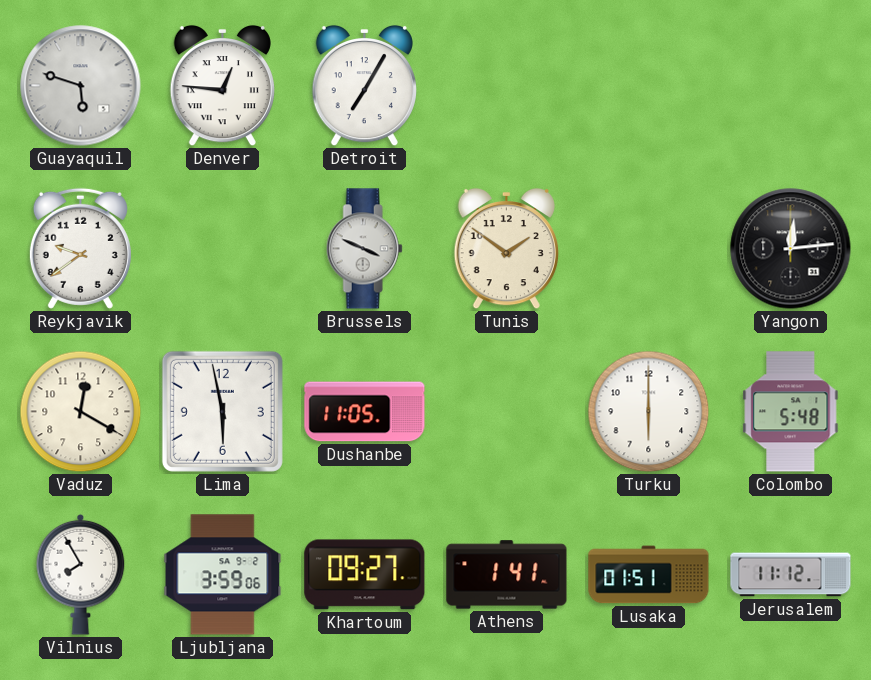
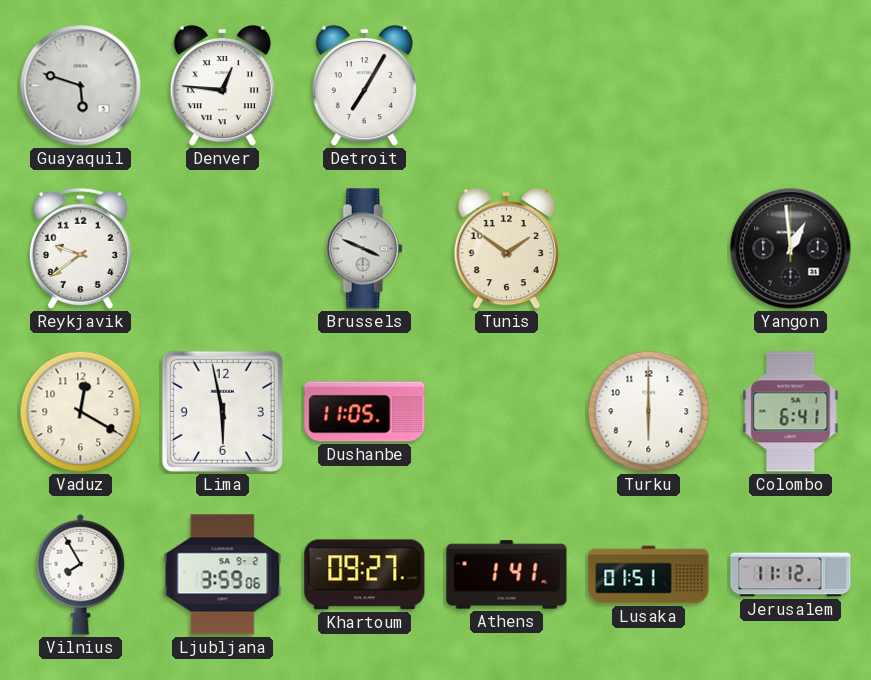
Yangon: 12:14 -> 12:59
Colombo: 5:48 -> 6:41
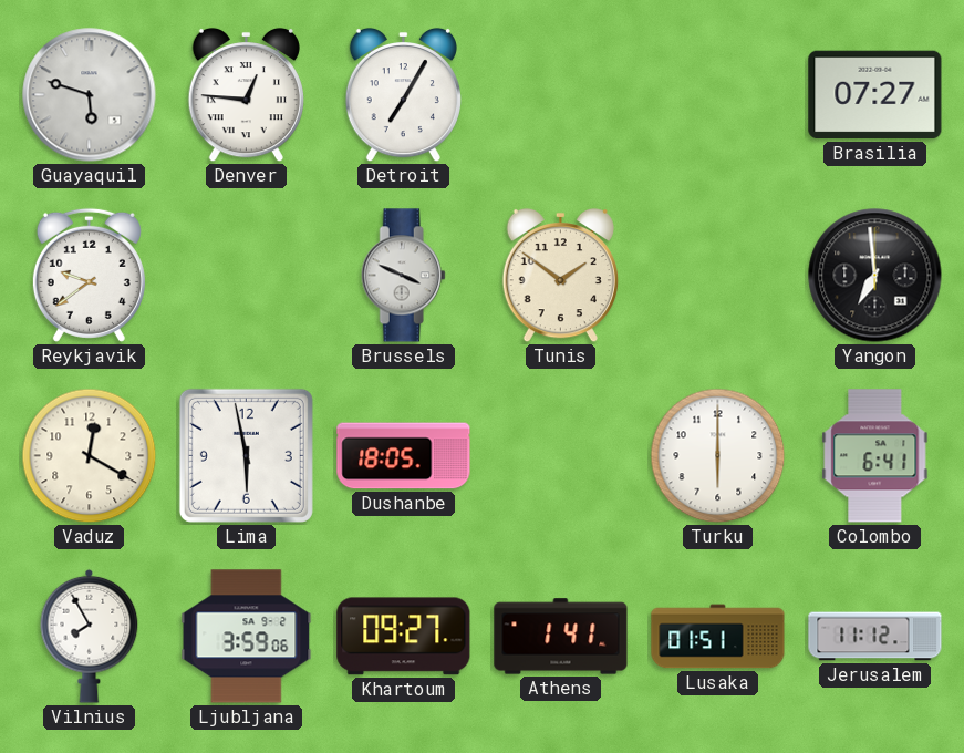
Brasilia: none -> 07:27
Yangon: 12:59 -> 6:59
Dushanbe: 11:05 -> 18:05
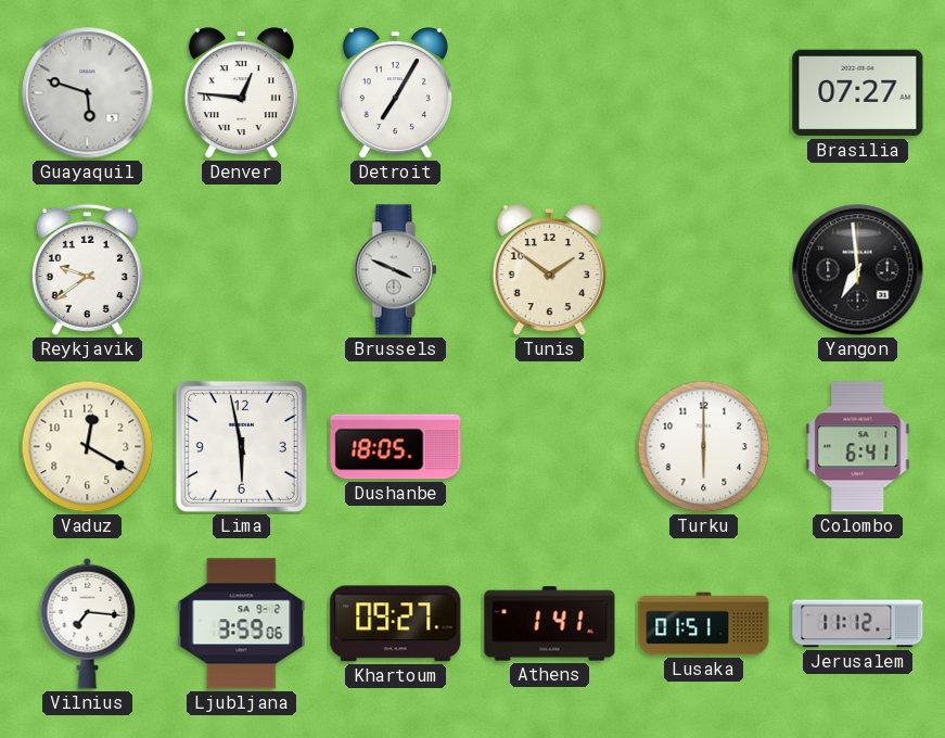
Vilnius: 7:55 -> 7:16
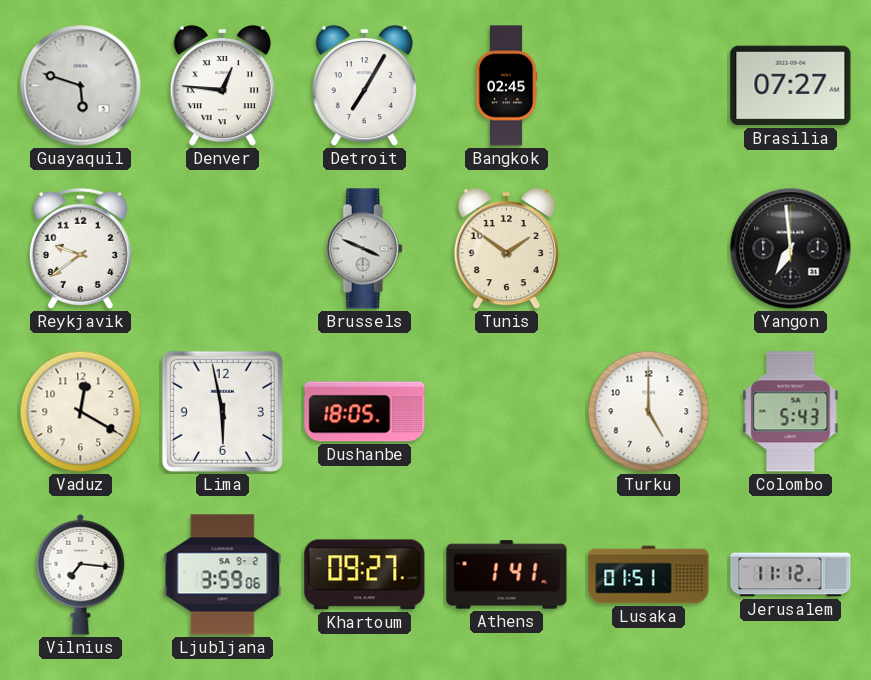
Bangkok: none -> 02:45
Turku: 6:00 -> 5:00
Colombo: 6:41 -> 5:43
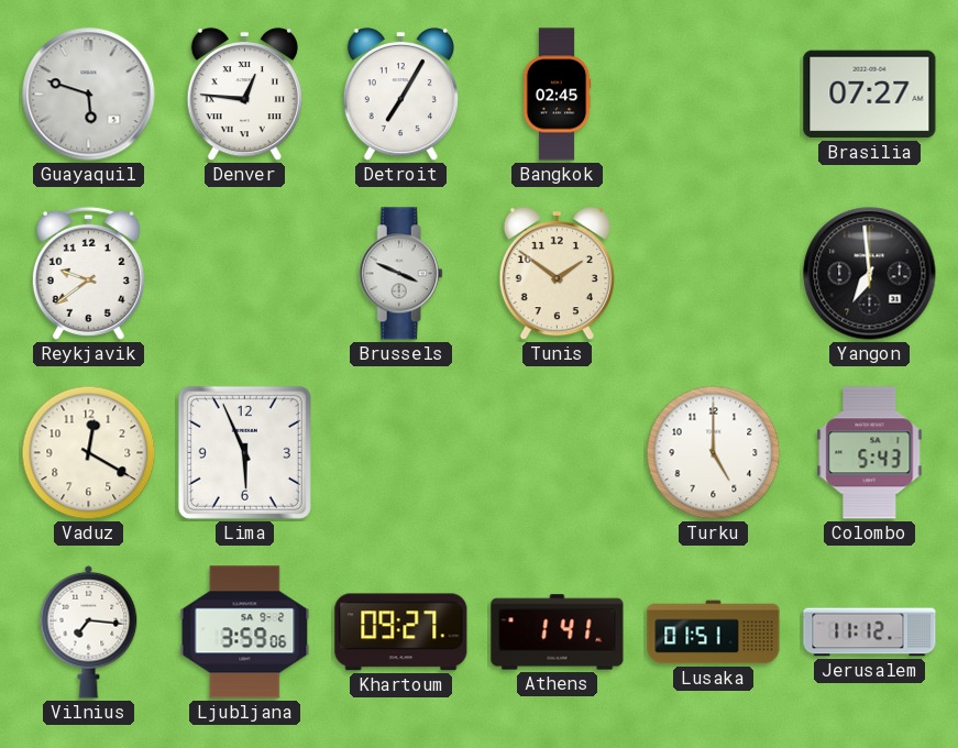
Lima: 5:58 -> 5:56
Dushanbe: 18:05 -> none
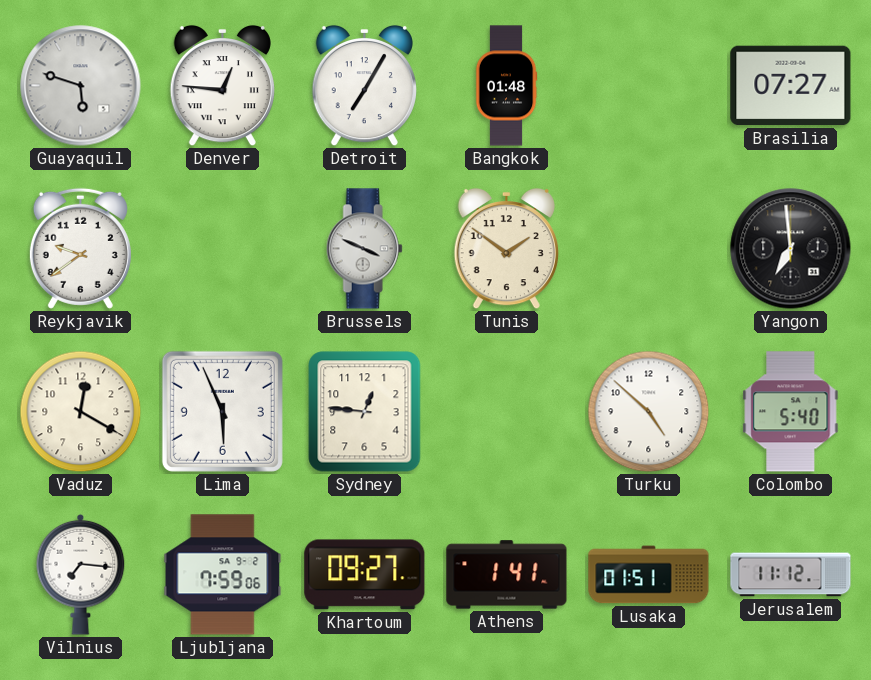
Bangkok: 02:45 -> 01:48
Sydney: none -> 12:46
Turku: 5:00 -> 4:52
Colombo: 5:43 -> 5:40
Ljubljana: 3:59 -> 7:59
